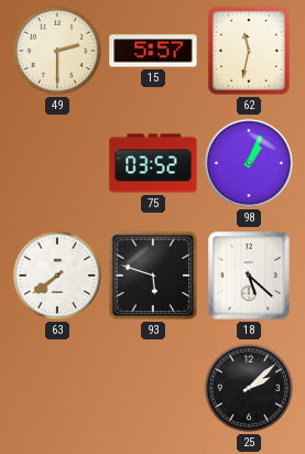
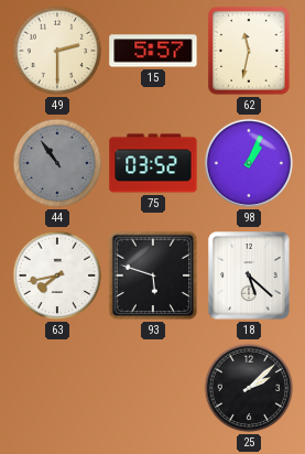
44: none -> 10:54
63: 7:39 -> 7:43
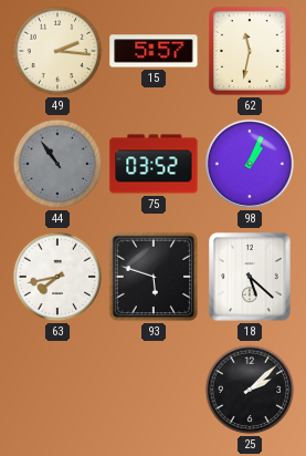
49: 2:30 -> 2:16
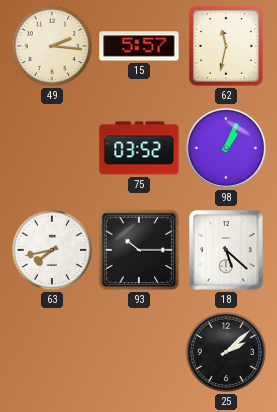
44: 10:54 -> none
93: 5:48 -> 10:15
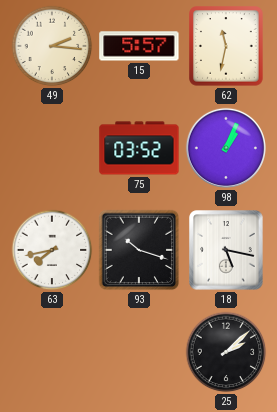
93: 10:15 -> 10:18
18: 5:22 -> 5:17
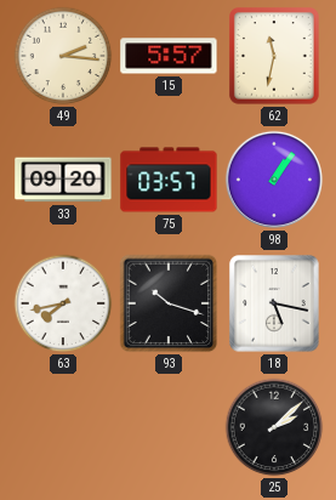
33: none -> 09:20
75: 03:52 -> 03:57
98: 1:04 -> 1:06
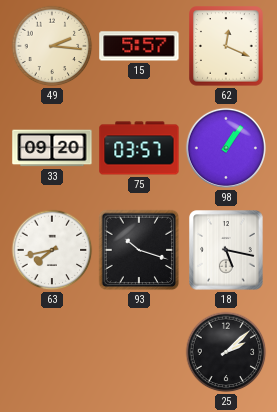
62: 11:32 -> 12:19
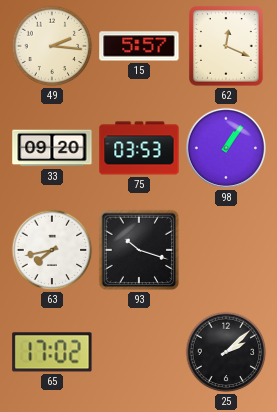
75: 03:57 -> 03:53
18: 5:17 -> none
65: none -> 17:02
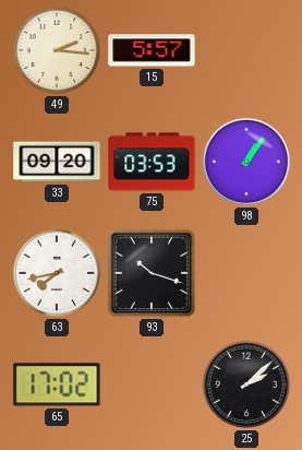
62: 12:19 -> none
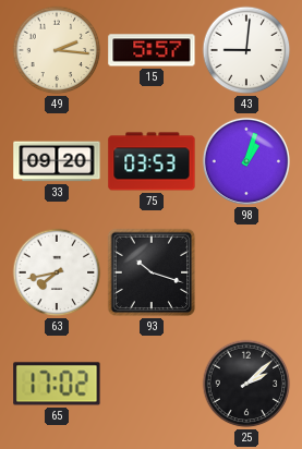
43: none -> 9:01
98: 1:06 -> 1:03
